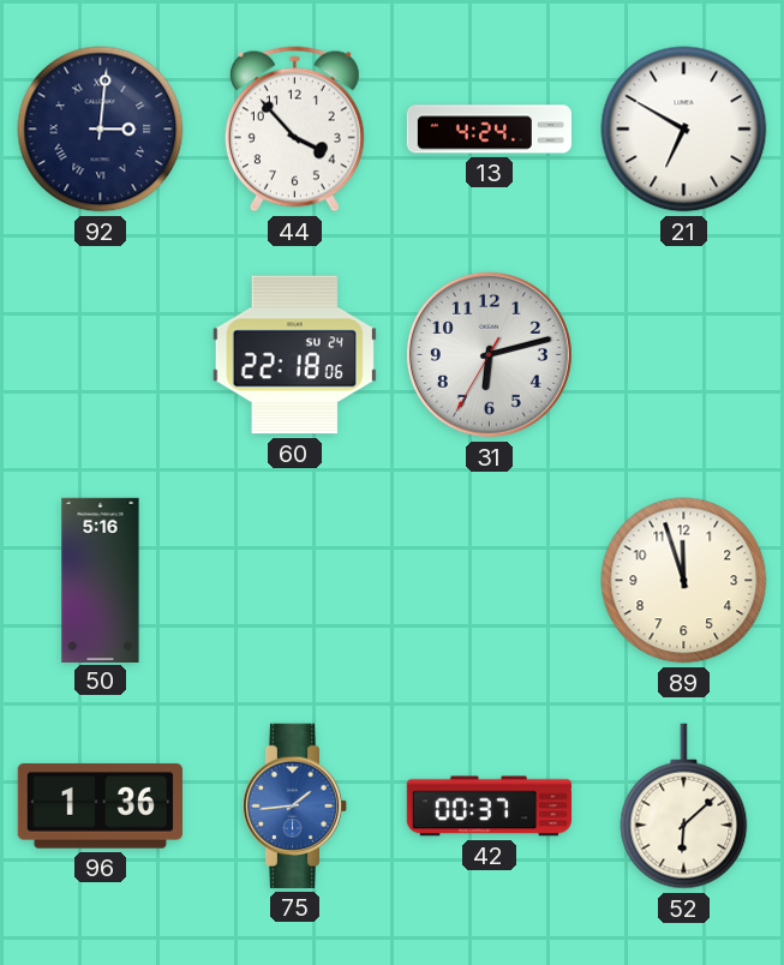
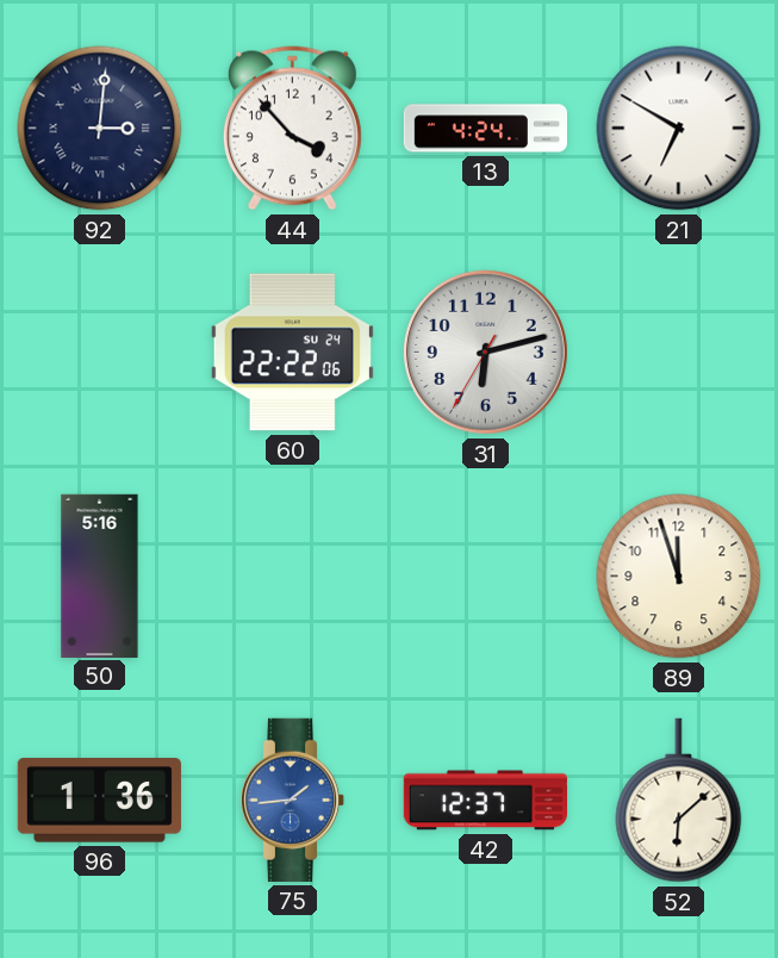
60: 22:18 -> 22:22
42: 00:37 -> 12:37
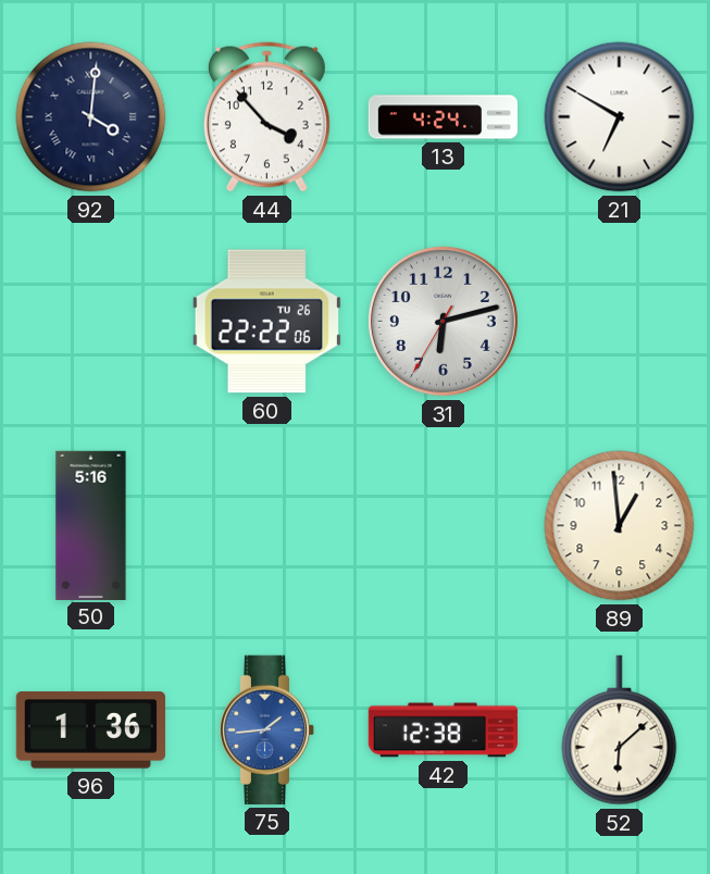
92: 3:01 -> 4:01
60 date: SU 24 -> TU 26
89: 11:57 -> 12:59
42: 12:37 -> 12:38
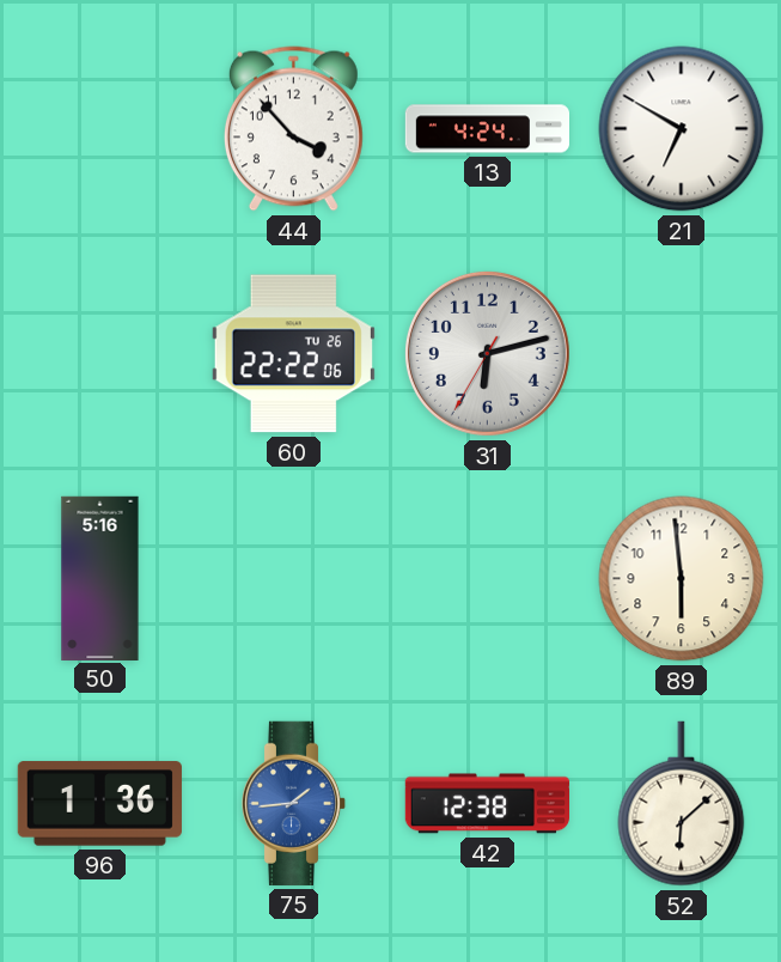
92: 4:01 -> none
89: 12:59 -> 5:59
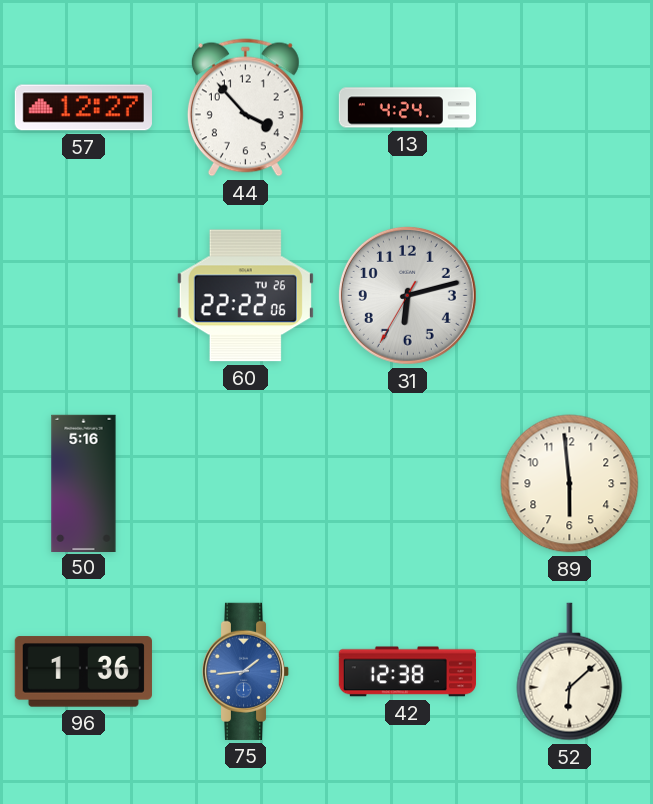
57: none -> 12:27
21: 6:50 -> none
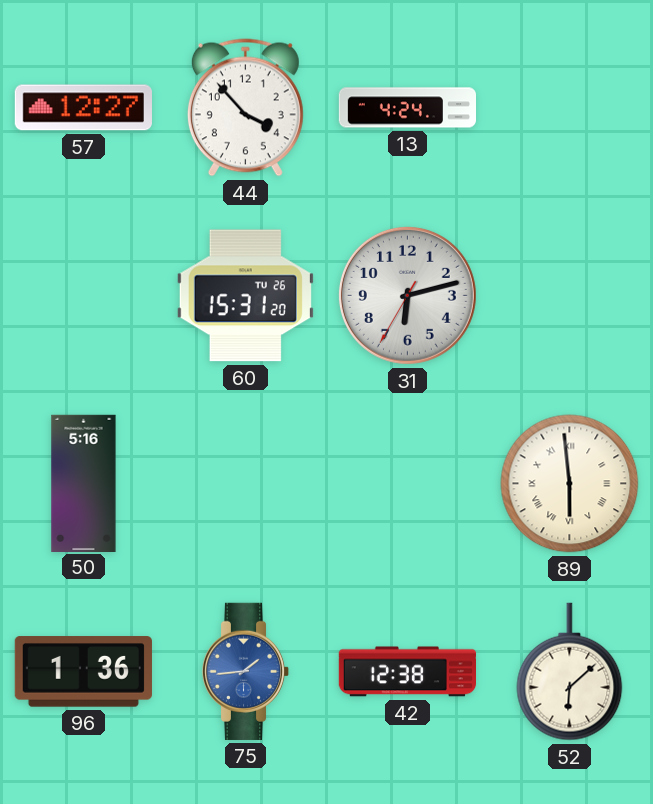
60: 22:22 -> 15:31
89 numerals: Arabic -> Roman
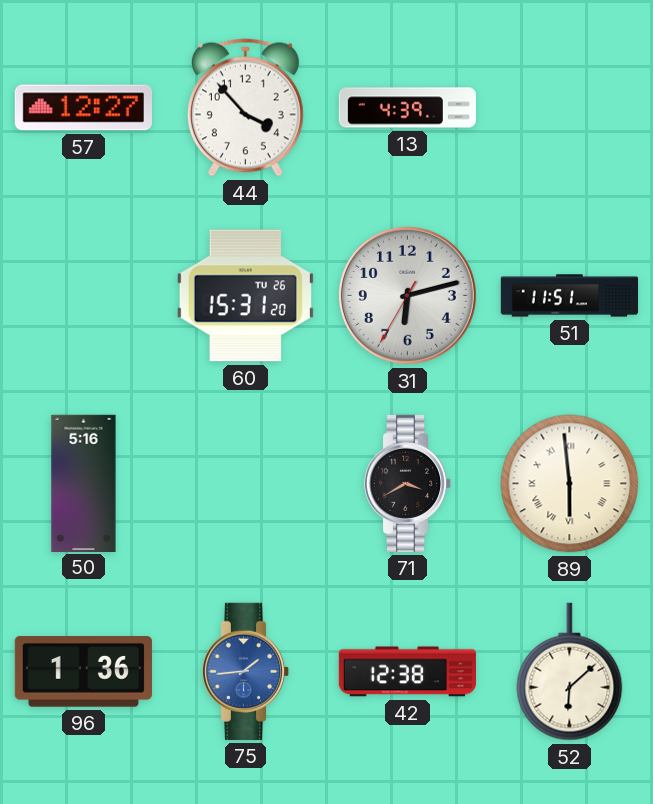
13: 4:24 -> 4:39
51: none -> 11:51
71: none -> 3:40
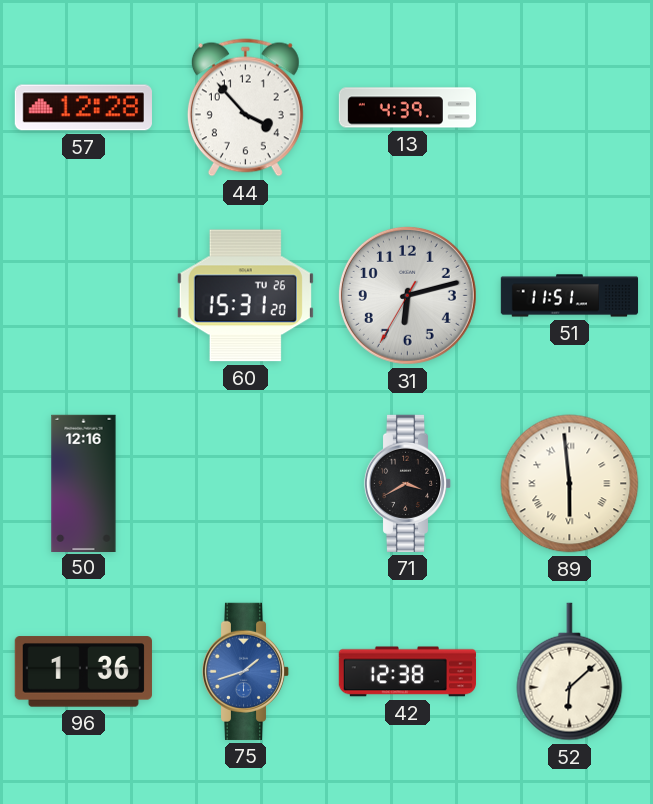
57: 12:27 -> 12:28
50: 5:16 -> 12:16
75: 1:44 -> 1:42
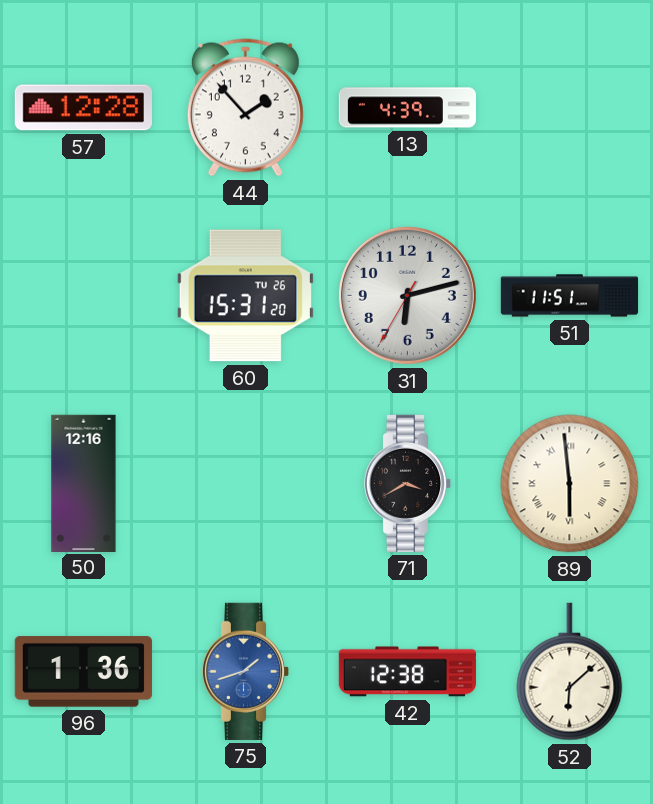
44: 3:53 -> 1:53
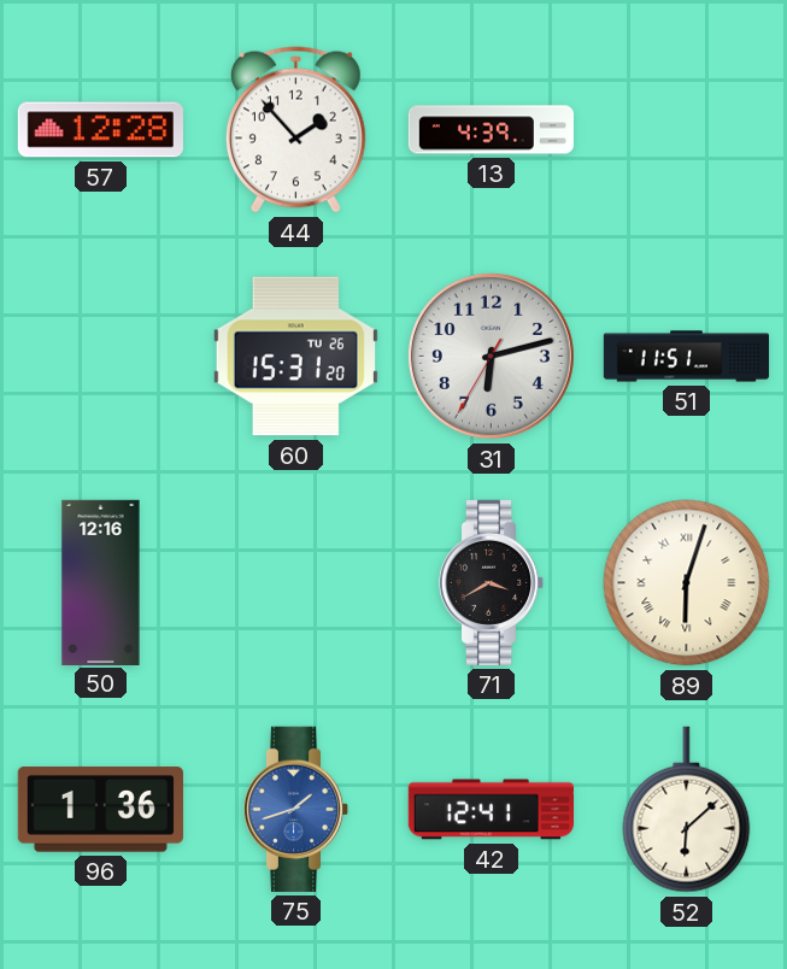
89: 5:59 -> 6:03
42: 12:38 -> 12:41
